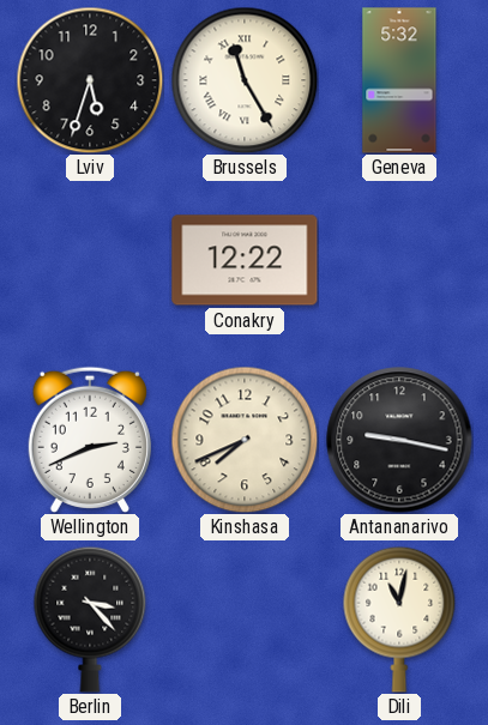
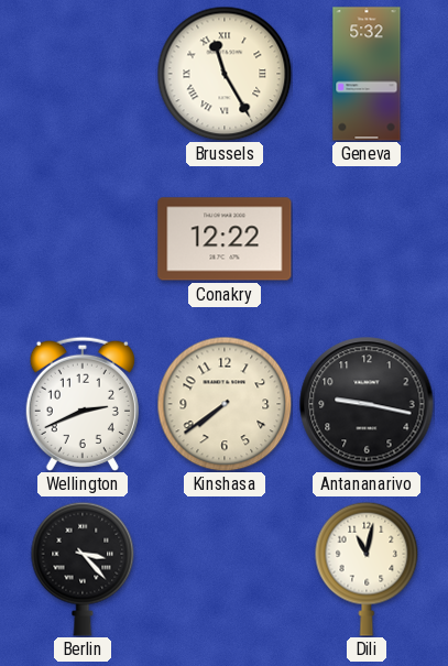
Lviv: 5:33 -> none
Kinshasa: 7:41 -> 7:39
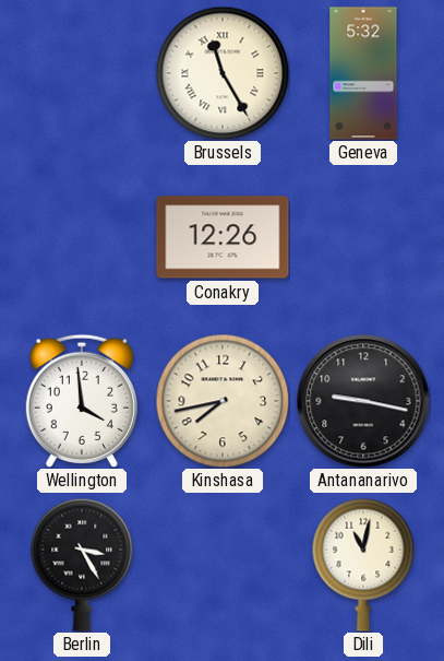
Conakry: 12:22 -> 12:26
Wellington: 2:41 -> 3:59
Kinshasa: 7:39 -> 7:43
Berlin: 3:23 -> 3:25
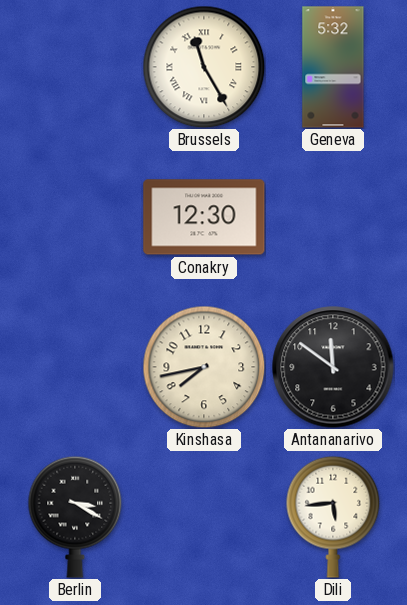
Conakry: 12:26 -> 12:30
Wellington: 3:59 -> none
Antananarivo: 9:17 -> 11:51
Berlin: 3:25 -> 3:20
Dili: 11:02 -> 5:44
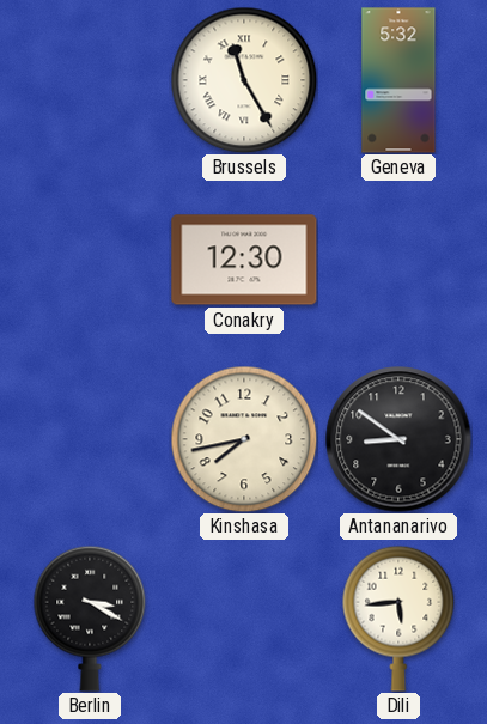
Antananarivo: 11:51 -> 8:51
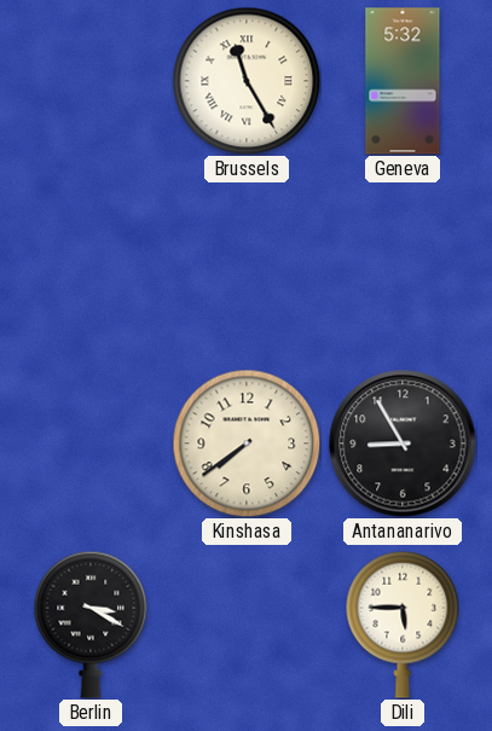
Conakry: 12:30 -> none
Kinshasa: 7:43 -> 7:39
Antananarivo: 8:51 -> 8:55
Dili: 5:44 -> 5:45
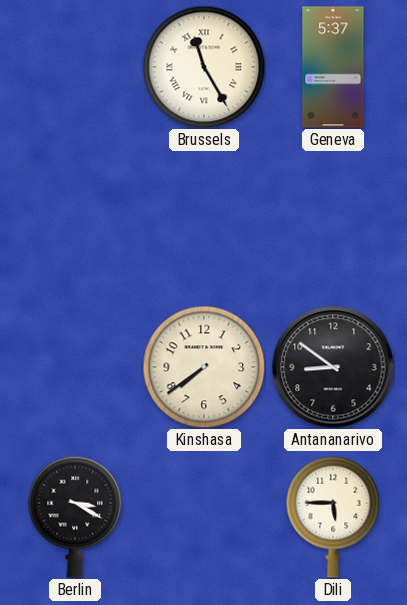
Geneva: 5:32 -> 5:37
Antananarivo: 8:55 -> 8:51
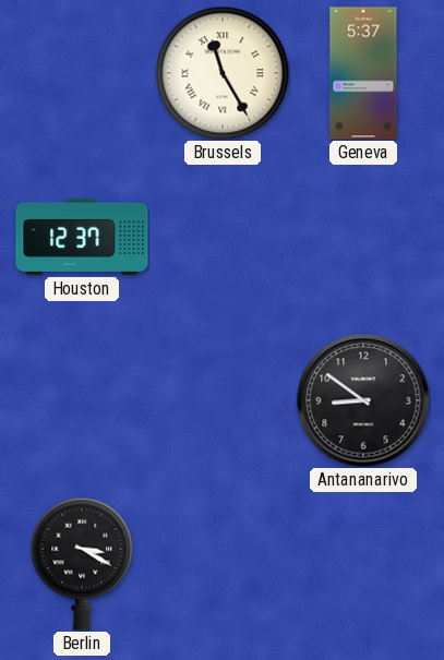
Houston: none -> 12:37
Kinshasa: 7:39 -> none
Dili: 5:45 -> none
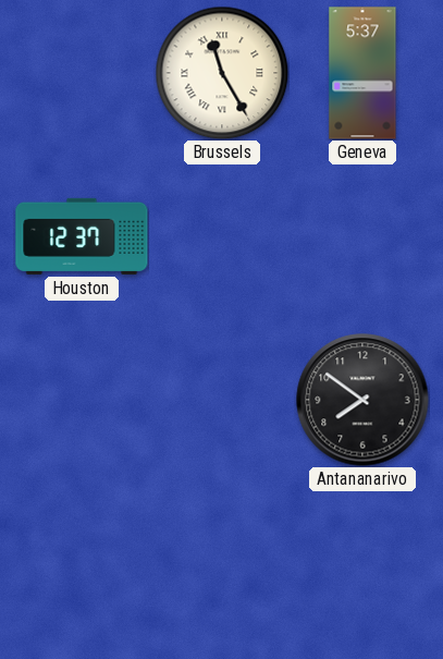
Antananarivo: 8:51 -> 7:51
Berlin: 3:20 -> none
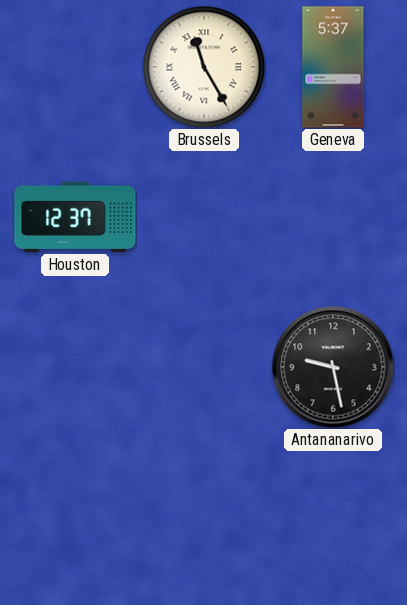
Antananarivo: 7:51 -> 9:28
